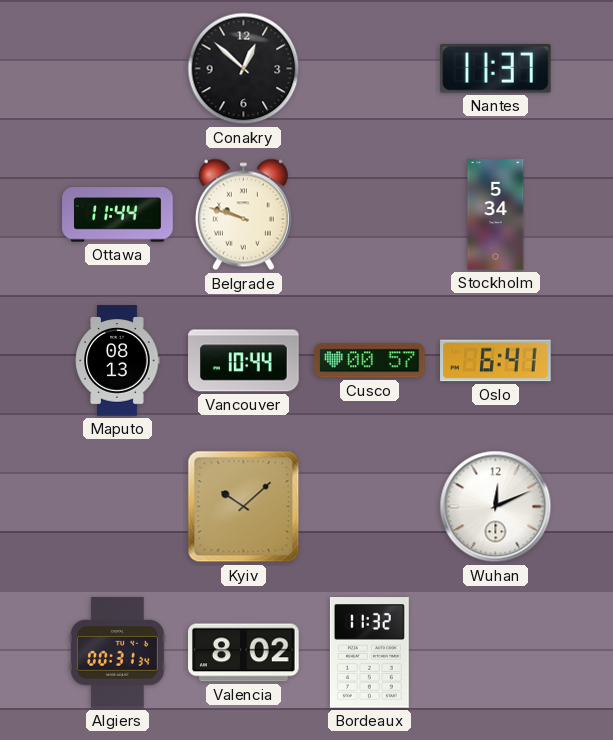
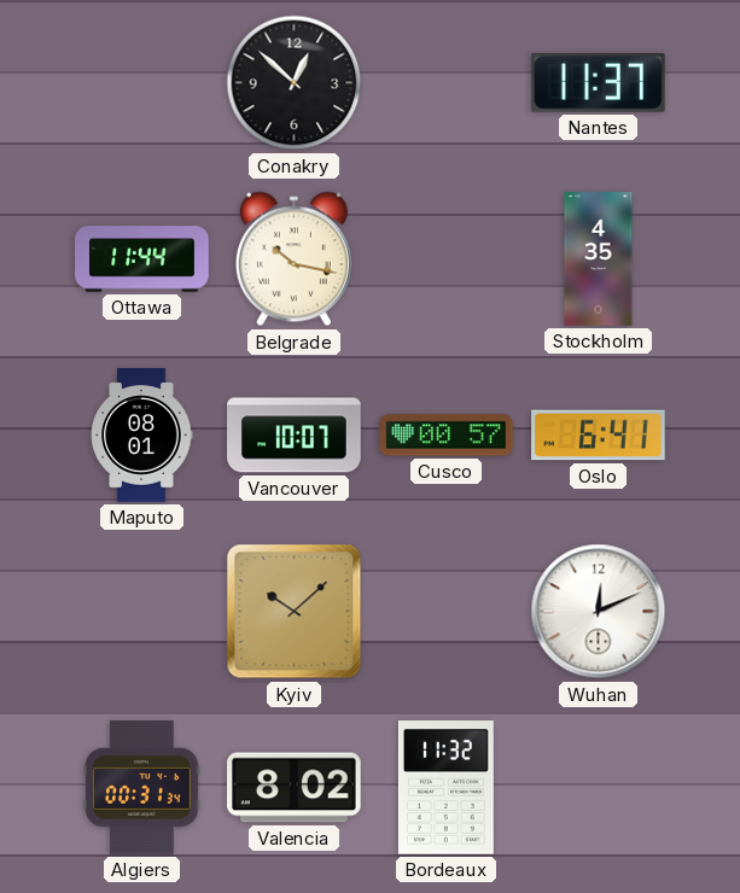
Belgrade: 9:48 -> 10:17
Stockholm: 5:34 -> 4:35
Maputo: 08:13 -> 08:01
Vancouver: 10:44 -> 10:07
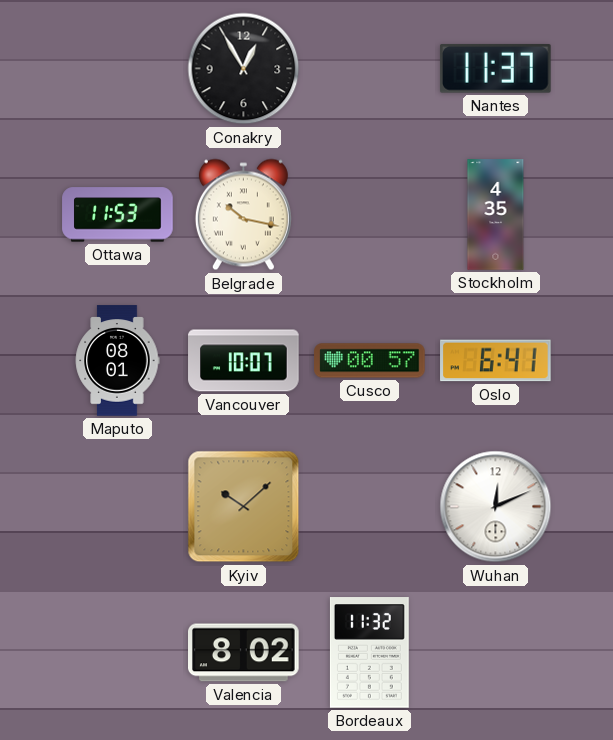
Conakry: 12:52 -> 12:55
Ottawa: 11:44 -> 11:53
Algiers: 00:31 -> none
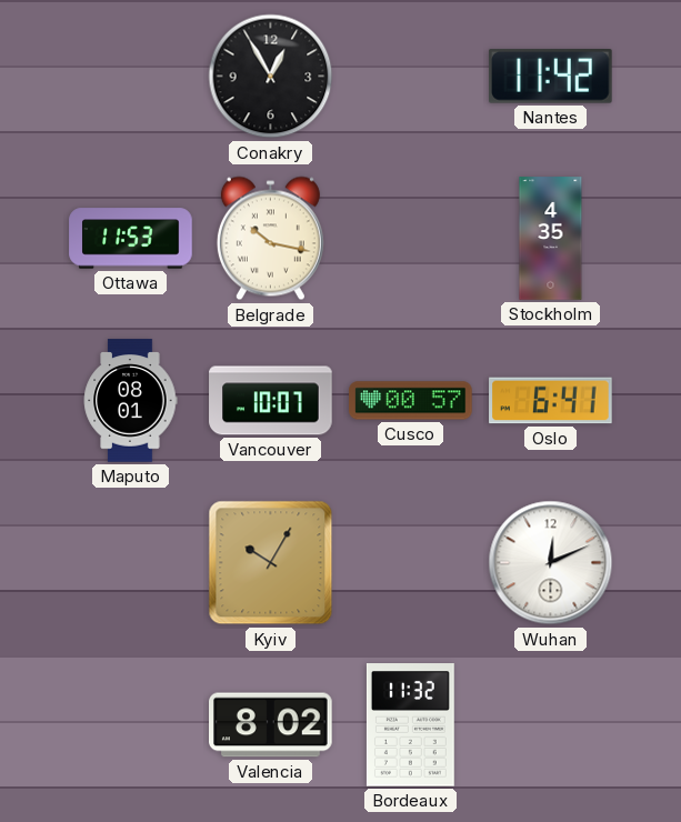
Nantes: 11:37 -> 11:42
Kyiv: 10:08 -> 10:05
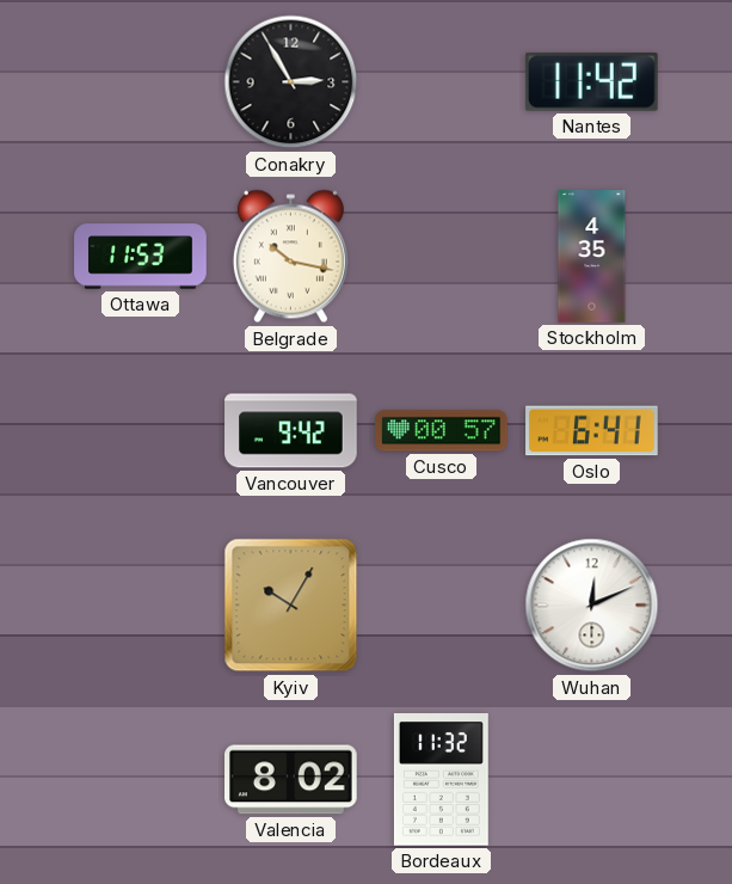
Conakry: 12:55 -> 2:55
Maputo: 08:01 -> none
Vancouver: 10:07 -> 9:42
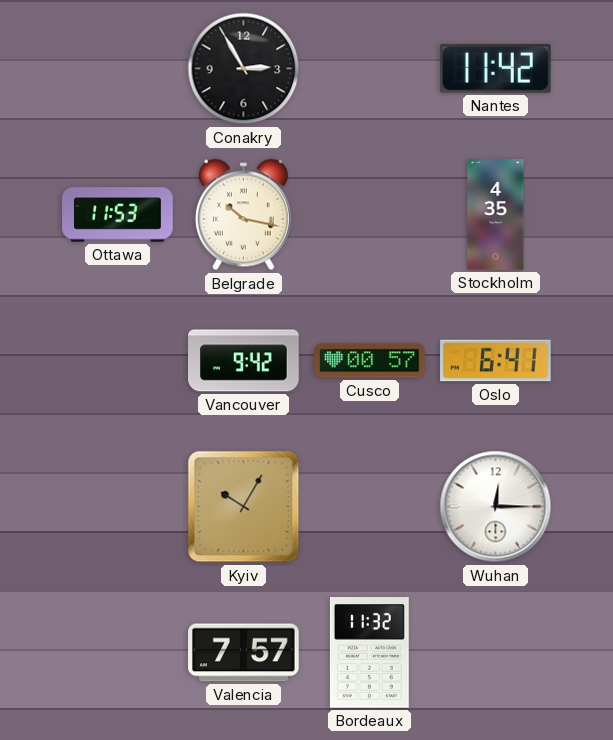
Wuhan: 12:11 -> 12:15
Valencia: 8:02 -> 7:57
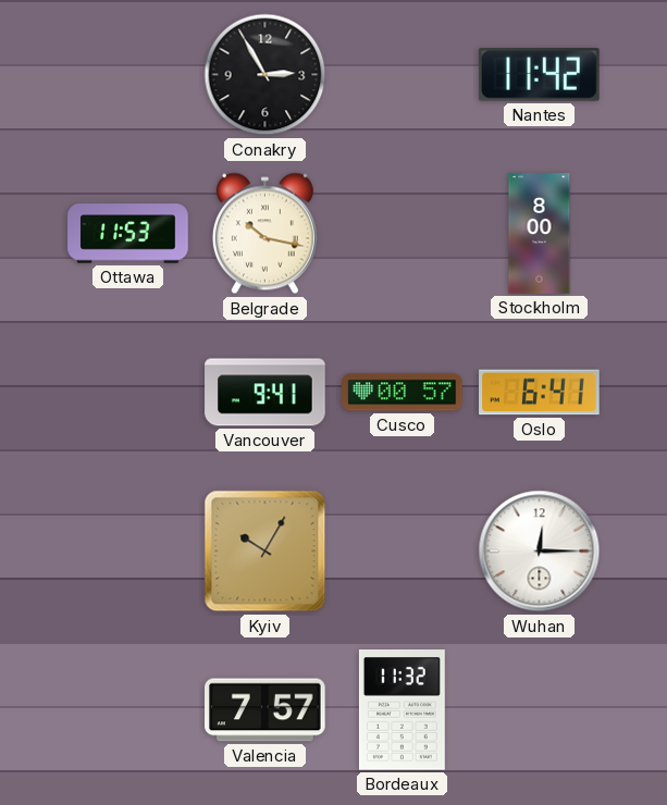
Stockholm: 4:35 -> 8:00
Vancouver: 9:42 -> 9:41
